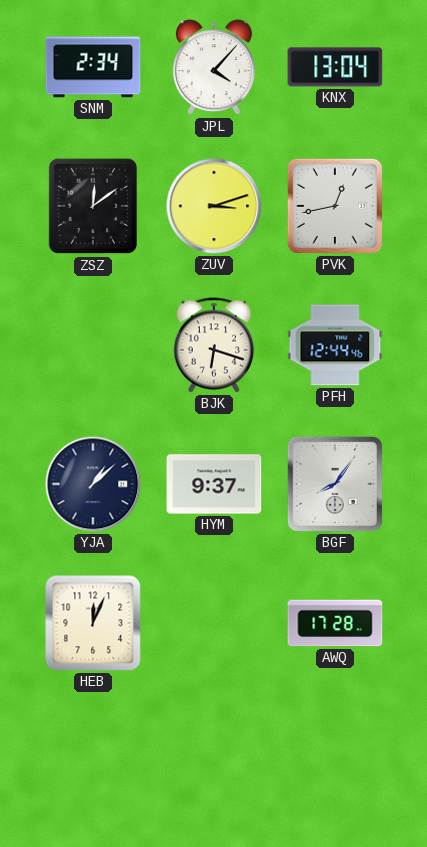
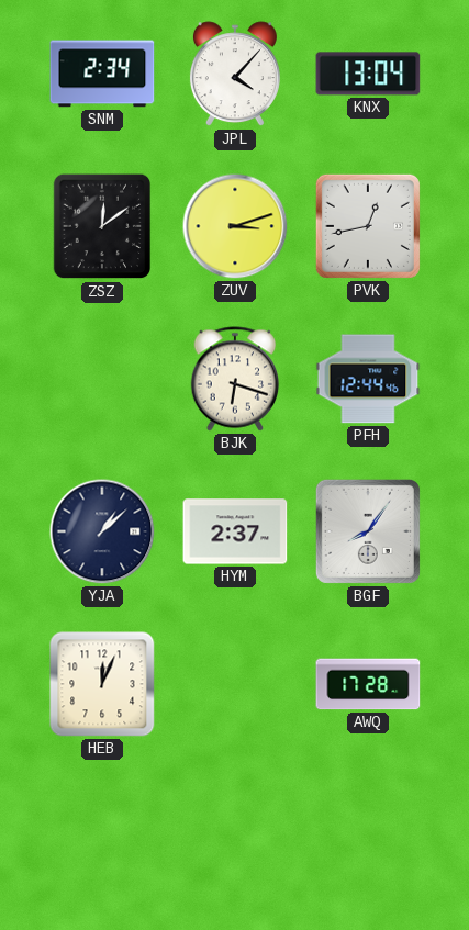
HYM: 9:37 -> 2:37
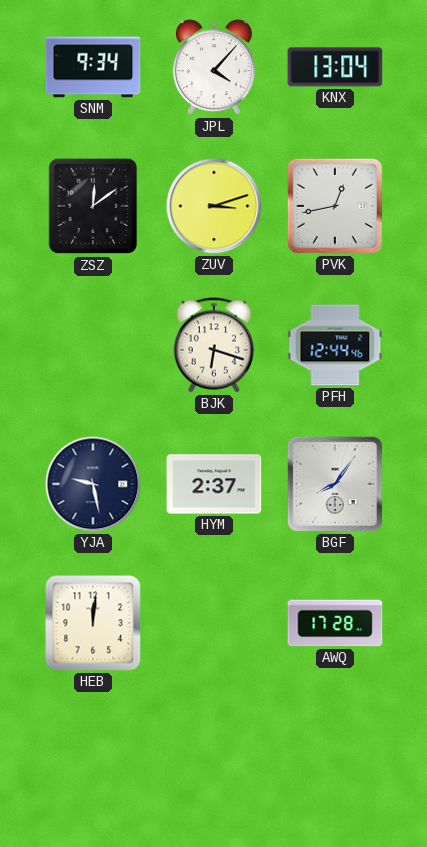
SNM: 2:34 -> 9:34
YJA: 1:08 -> 9:28
HEB: 12:04 -> 12:01
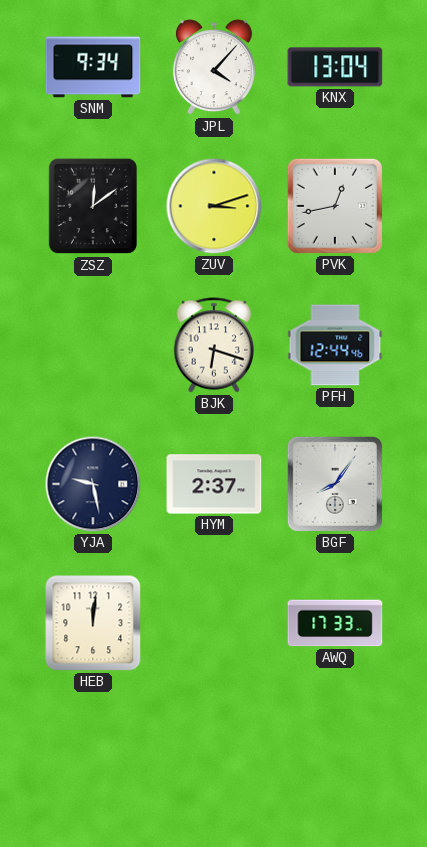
AWQ: 17:28 -> 17:33
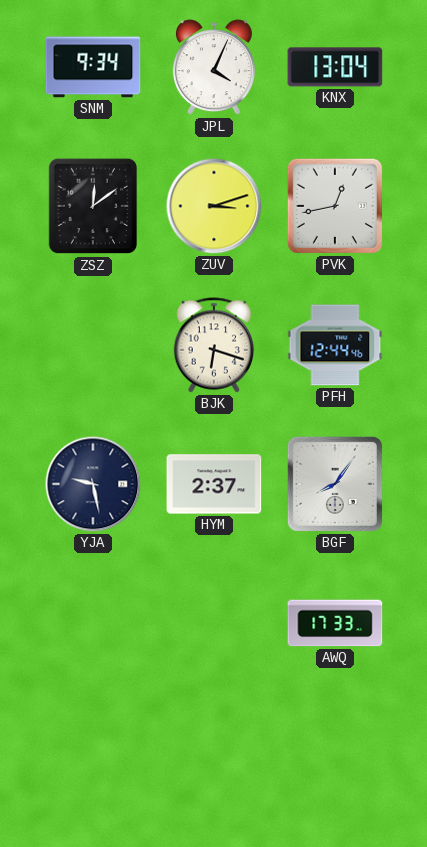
JPL: 4:07 -> 4:04
HEB: 12:01 -> none
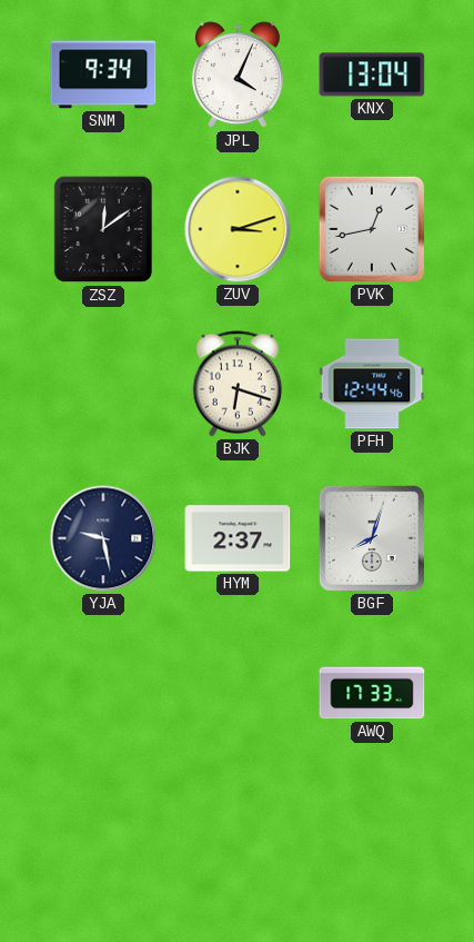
BGF: 8:06 -> 8:03
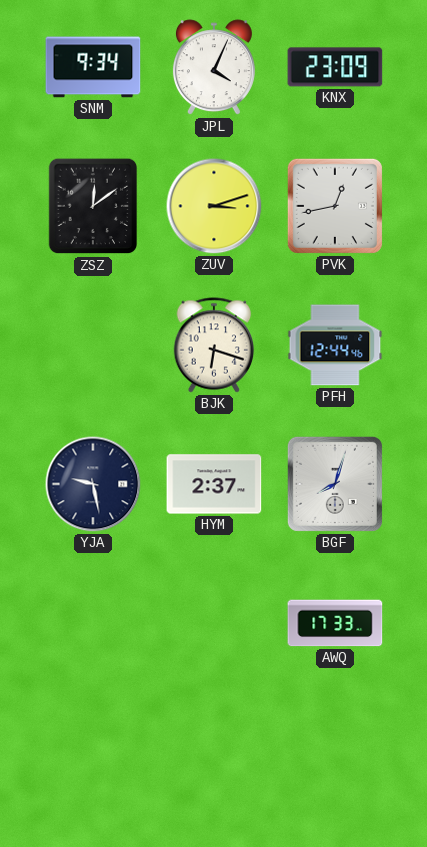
KNX: 13:04 -> 23:09
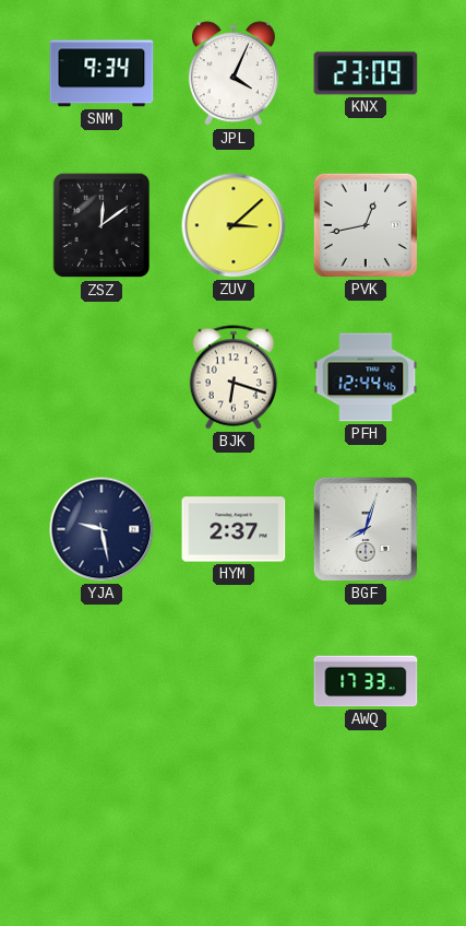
ZUV: 3:12 -> 3:08
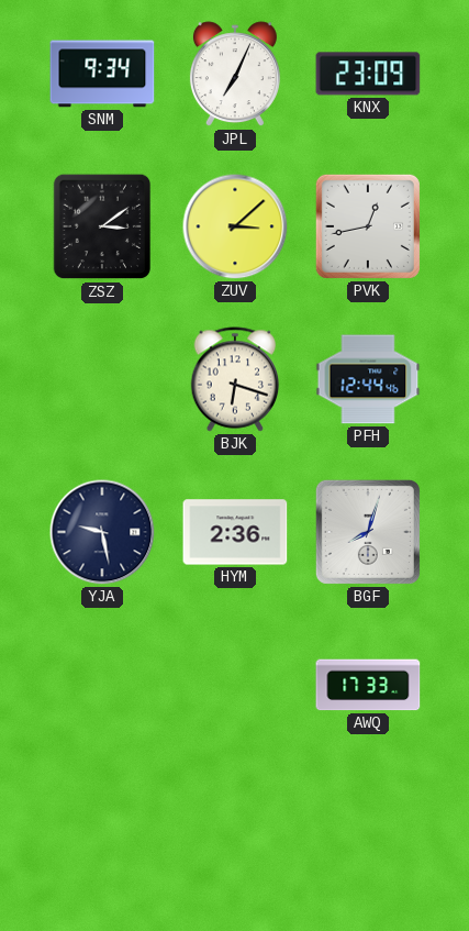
JPL: 4:04 -> 7:04
ZSZ: 12:09 -> 3:09
HYM: 2:37 -> 2:36
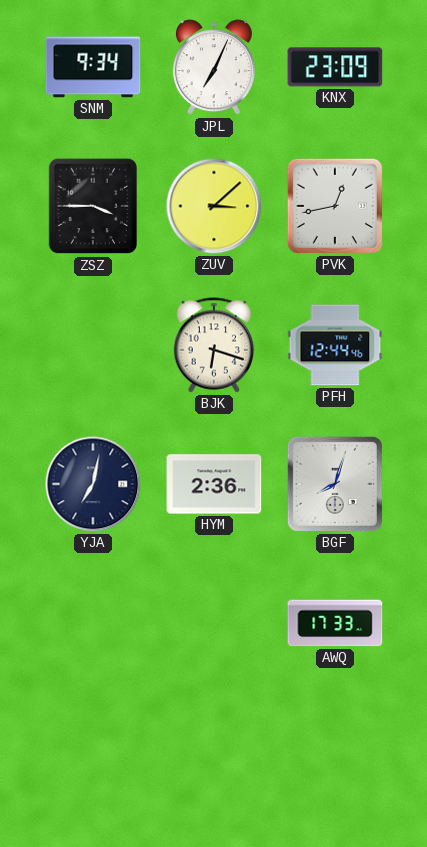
ZSZ: 3:09 -> 3:45
YJA: 9:28 -> 7:02
